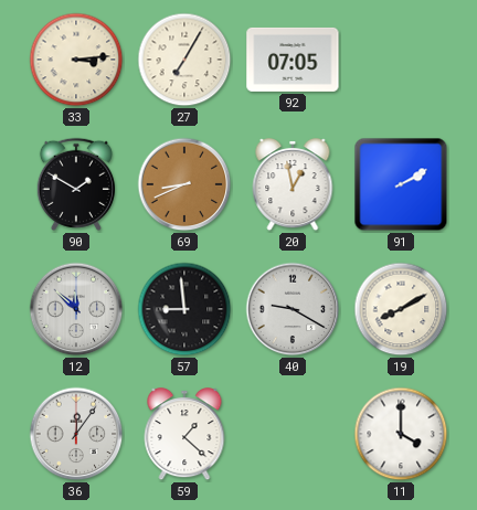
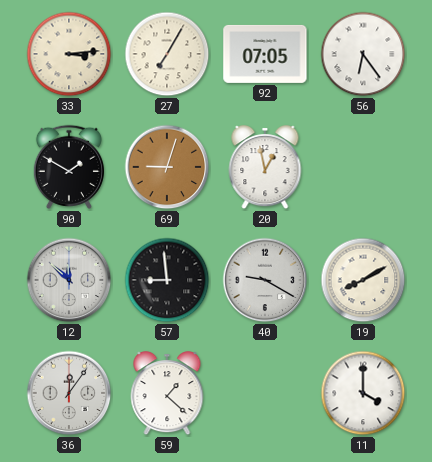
56: none -> 6:24
69: 8:41 -> 9:03
91: 2:10 -> none
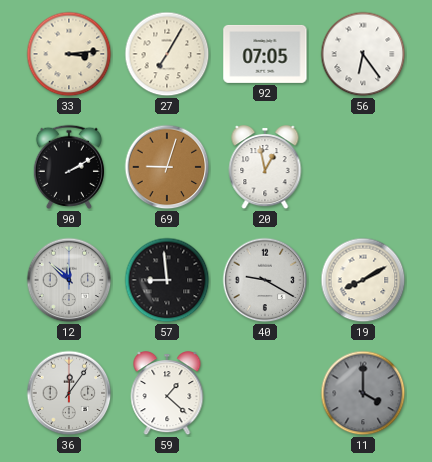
90: 1:50 -> 2:10
11 dial: white -> grey
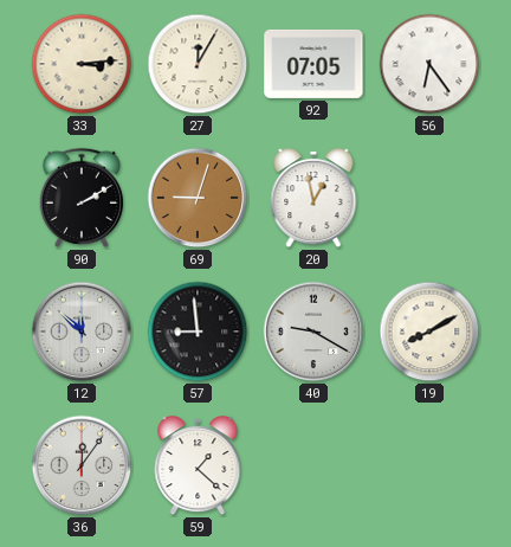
27: 7:05 -> 12:05
11: 4:00 -> none
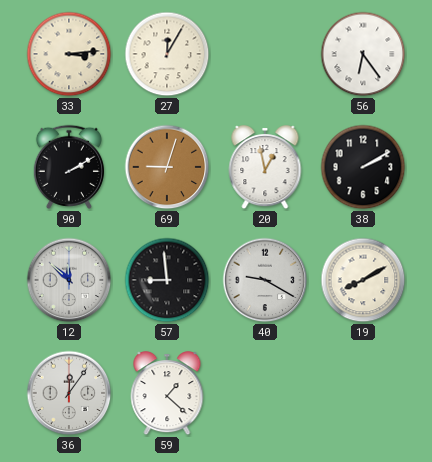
92: 07:05 -> none
38: none -> 2:10
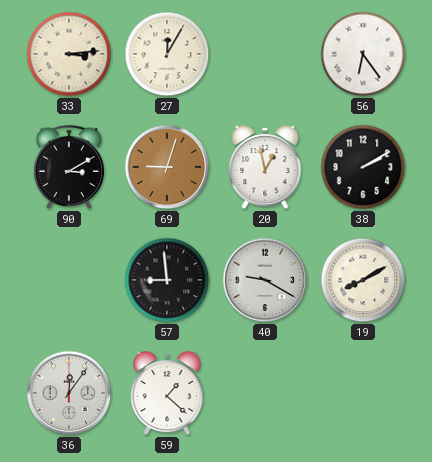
90: 2:10 -> 3:10
12: 11:52 -> none
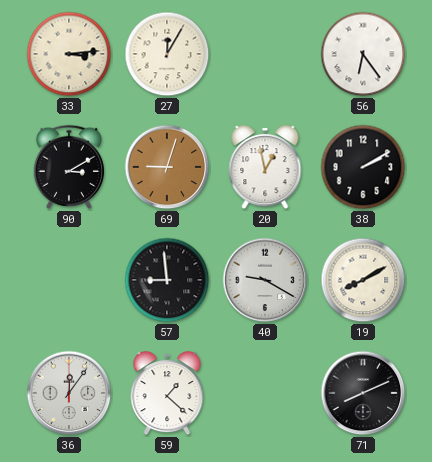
71: none -> 8:11
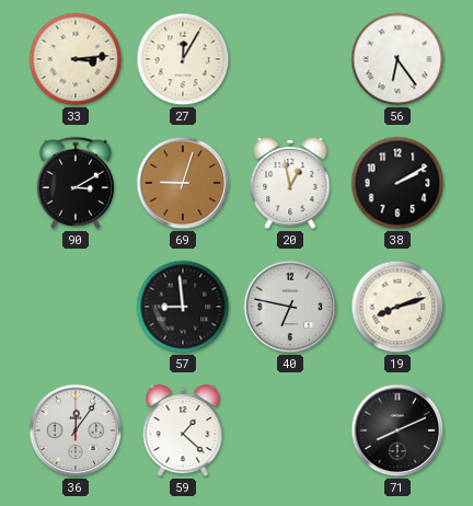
40: 9:20 -> 6:47
19: 8:10 -> 8:12
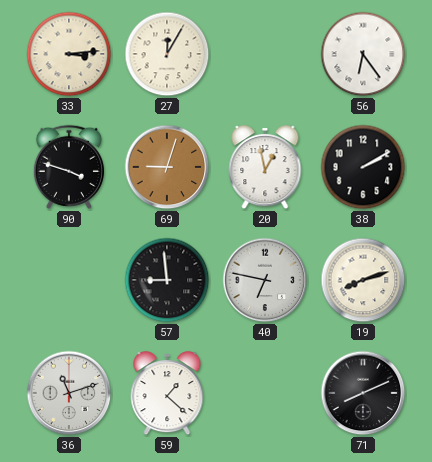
90: 3:10 -> 3:48
36: 12:06 -> 11:12
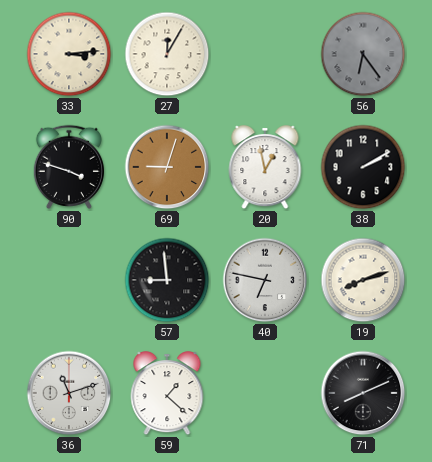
56 dial: white -> grey
